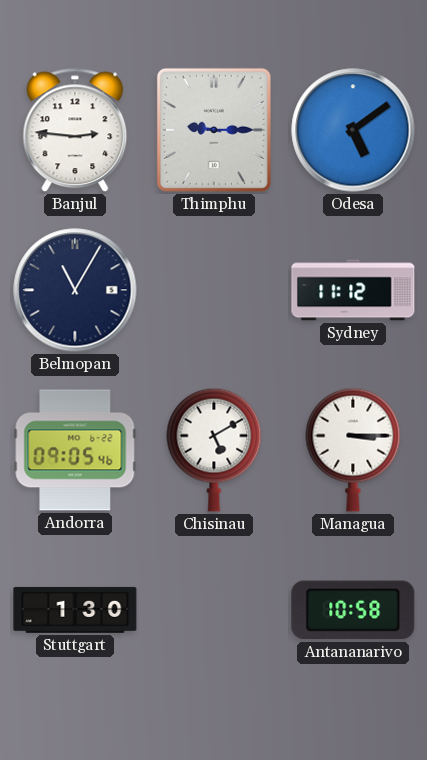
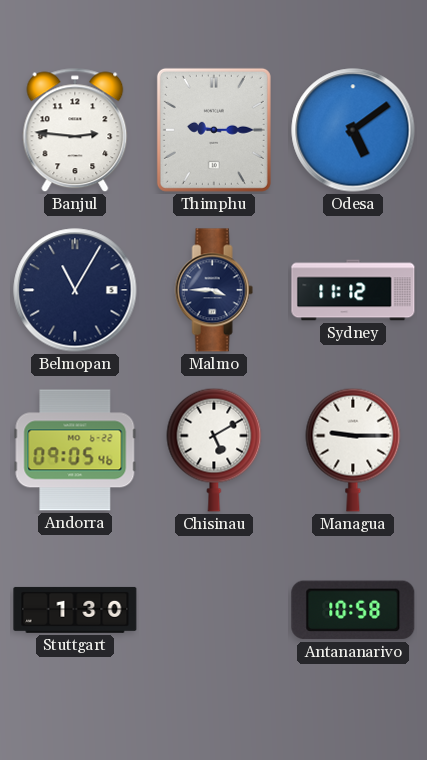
Malmo: none -> 3:45
Managua: 3:15 -> 9:15
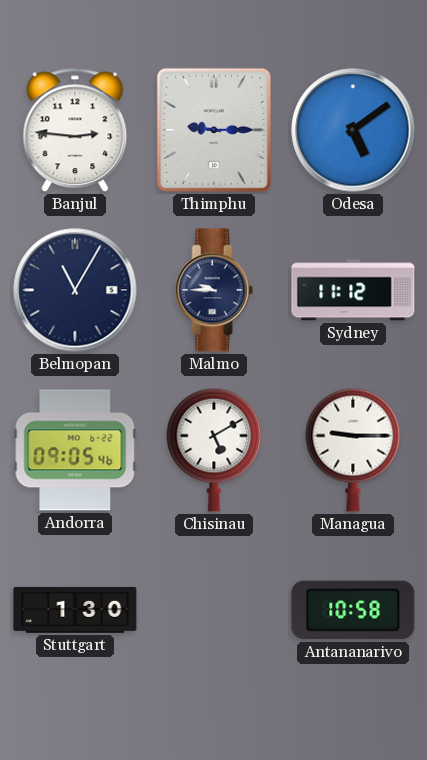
Malmo: 3:45 -> 9:45
